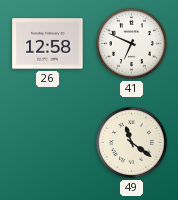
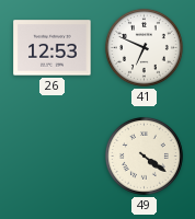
26: 12:58 -> 12:53
49: 11:21 -> 4:21
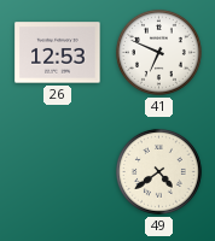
49: 4:21 -> 4:39
